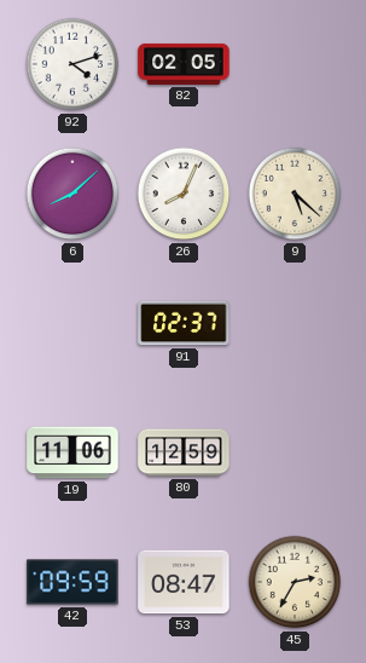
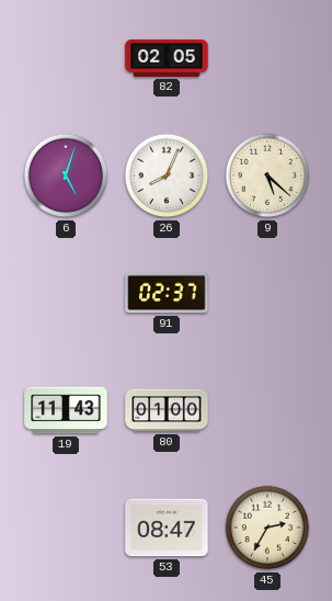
92: 4:12 -> none
6: 8:08 -> 5:03
19: 11:06 -> 11:43
80: 12:59 -> 01:00
42: 09:59 -> none
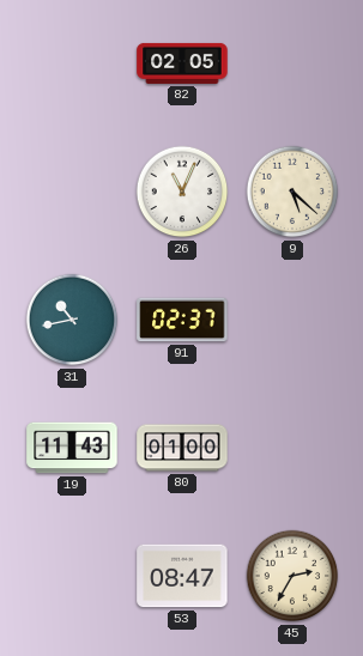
6: 5:03 -> none
26: 8:04 -> 11:04
31: none -> 10:43
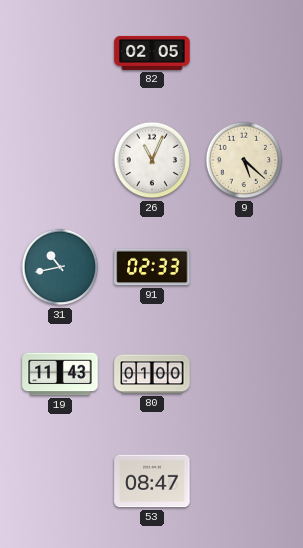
91: 02:37 -> 02:33
45: 2:35 -> none
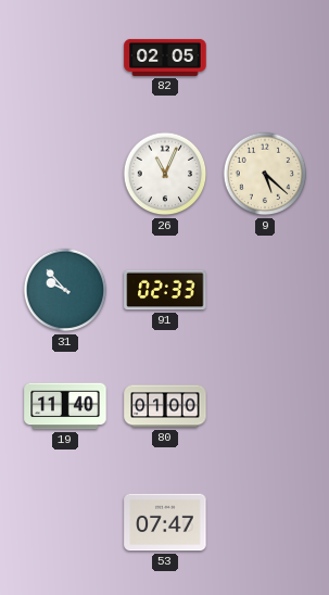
31: 10:43 -> 9:53
19: 11:43 -> 11:40
53: 08:47 -> 07:47
